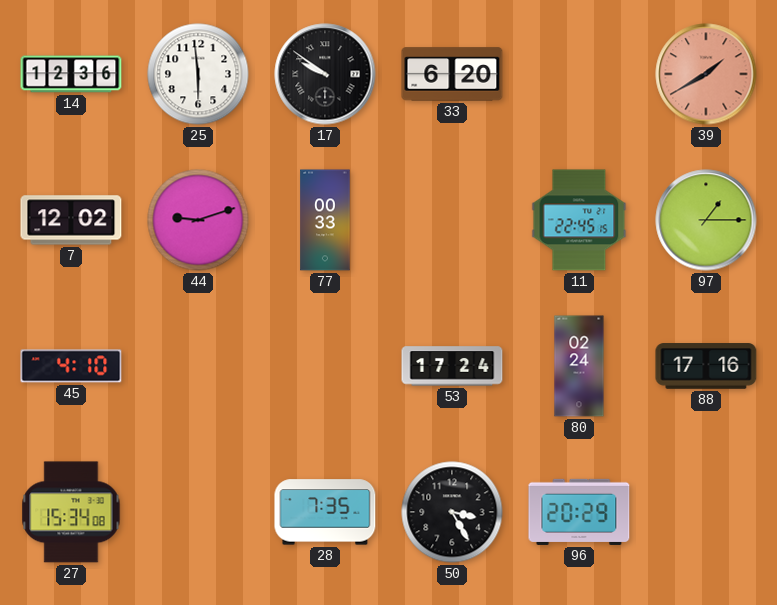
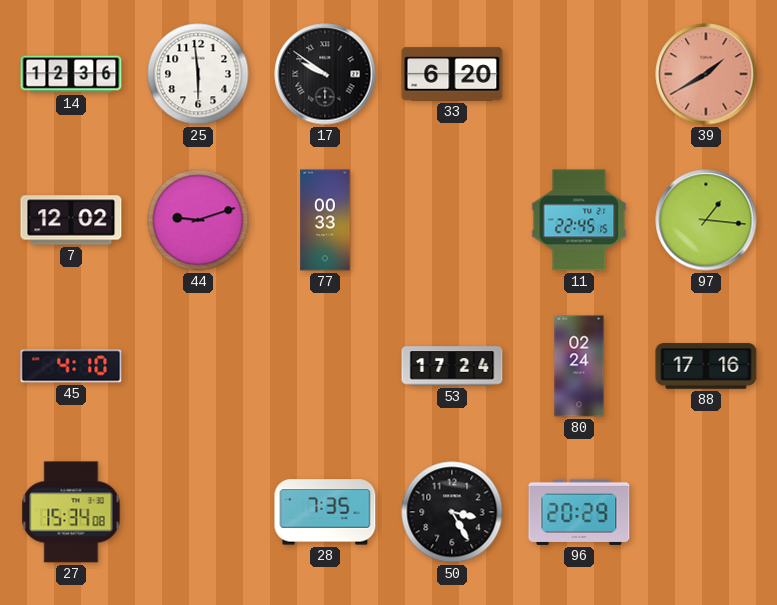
97: 1:15 -> 1:16
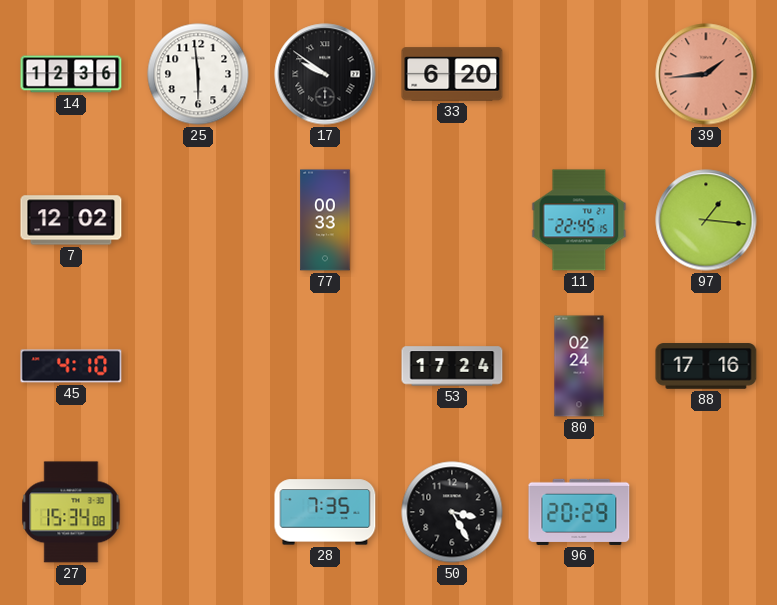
39: 1:40 -> 1:44
44: 9:12 -> none
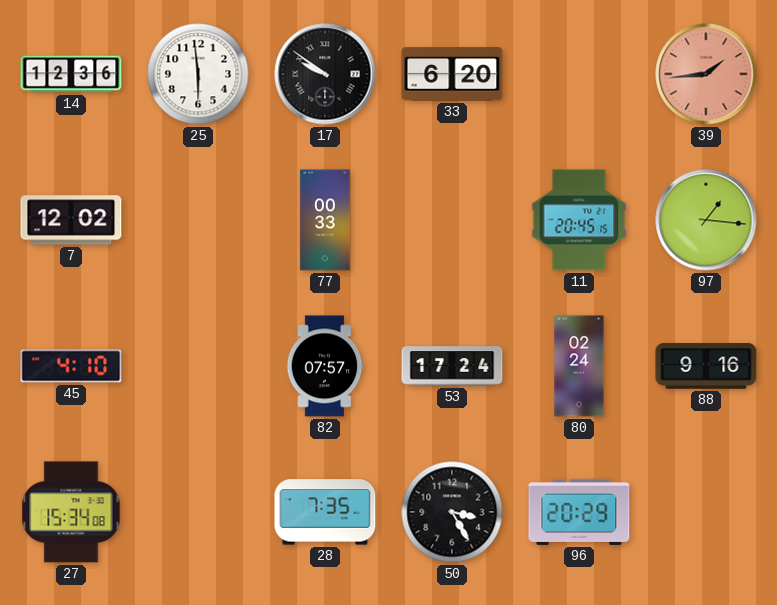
11: 22:45 -> 20:45
82: none -> 07:57
88: 17:16 -> 9:16
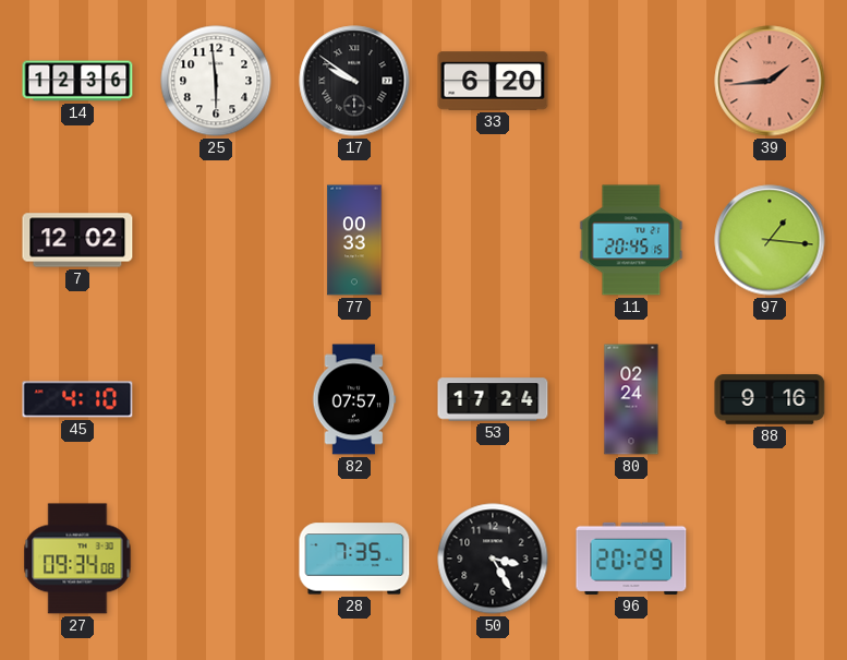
27: 15:34 -> 09:34
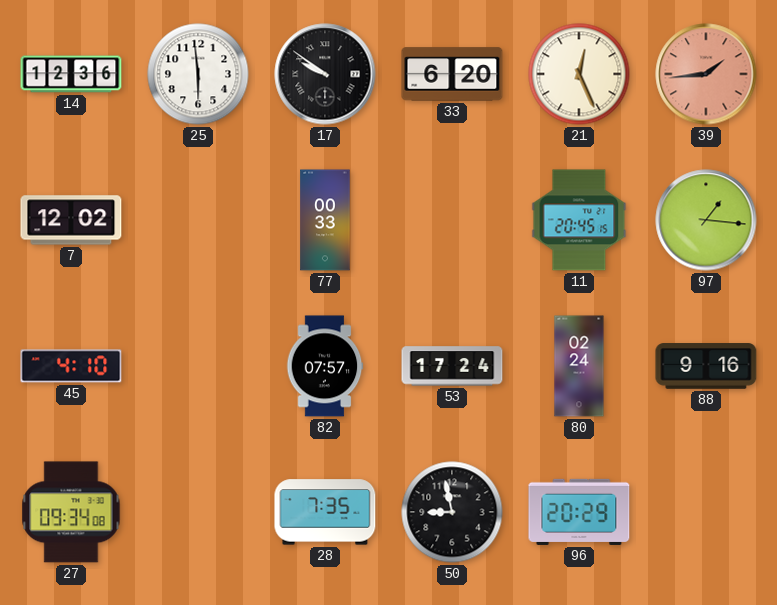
21: none -> 12:26
50: 3:25 -> 8:58
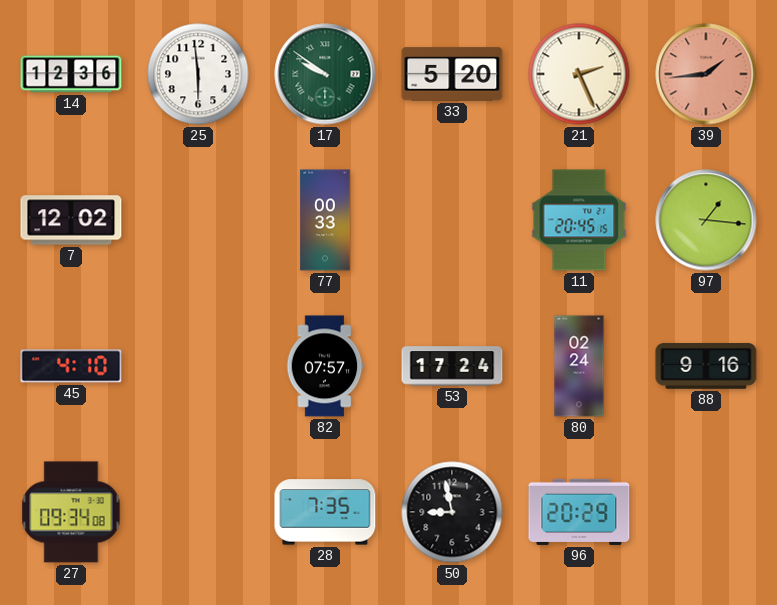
17 dial: black -> green
33: 6:20 -> 5:20
21: 12:26 -> 2:26
